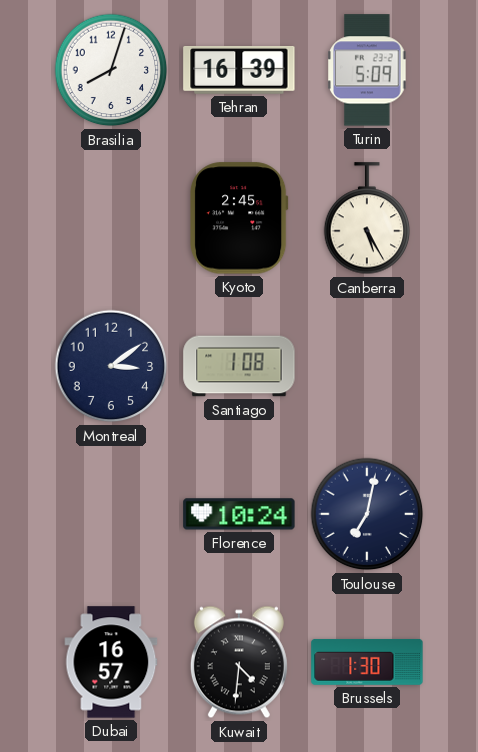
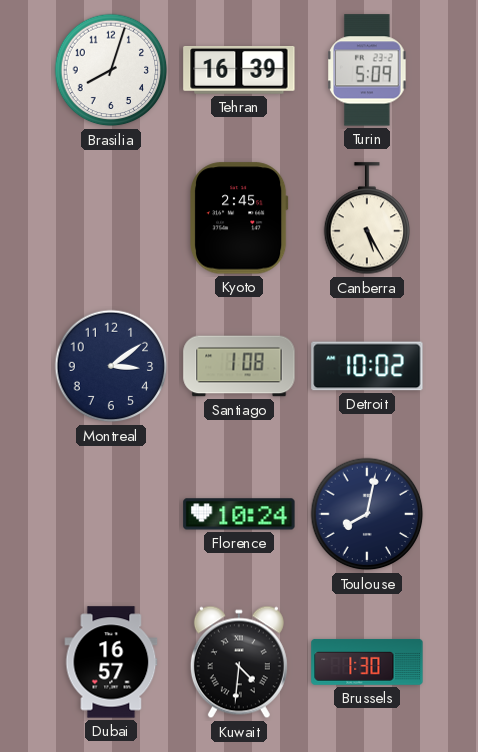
Detroit: none -> 10:02
Toulouse: 7:02 -> 8:02
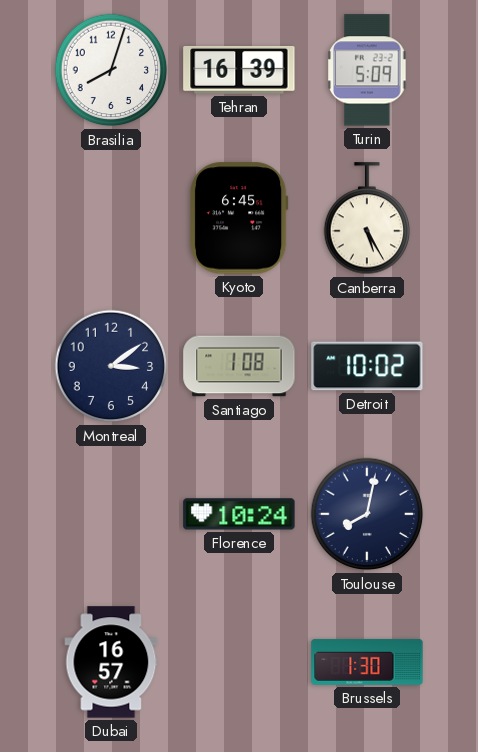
Kyoto: 2:45 -> 6:45
Kuwait: 4:31 -> none
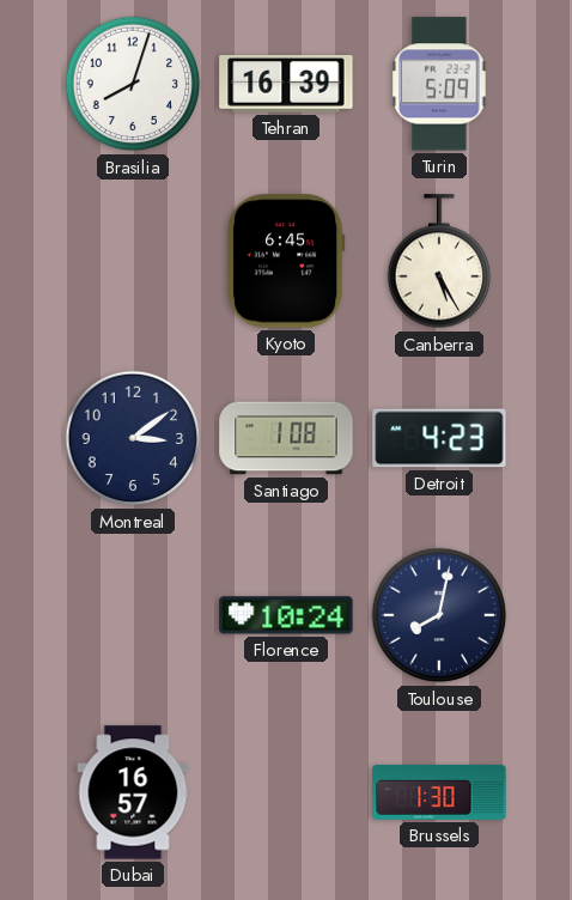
Detroit: 10:02 -> 4:23
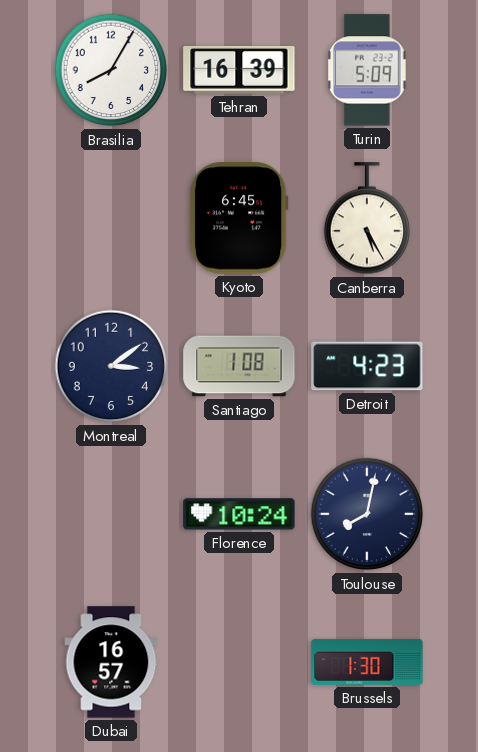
Brasilia: 8:03 -> 8:05
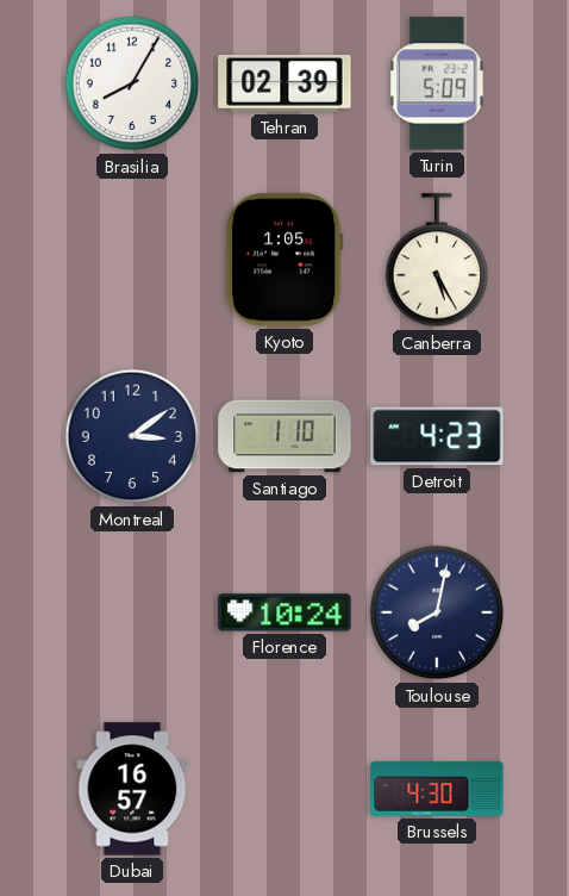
Tehran: 16:39 -> 02:39
Kyoto: 6:45 -> 1:05
Santiago: 1:08 -> 1:10
Brussels: 1:30 -> 4:30
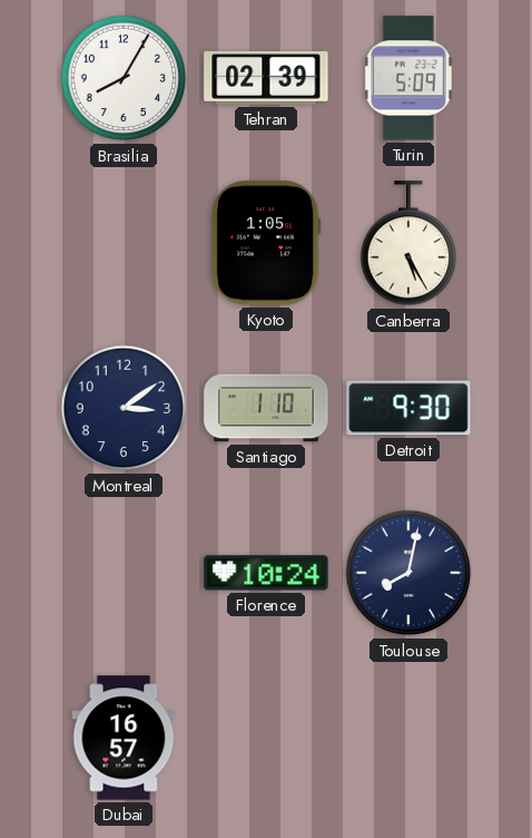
Detroit: 4:23 -> 9:30
Brussels: 4:30 -> none
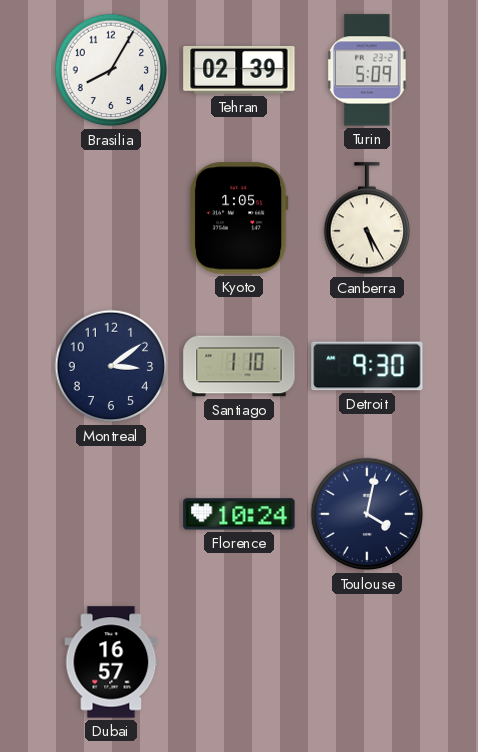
Toulouse: 8:02 -> 4:02
